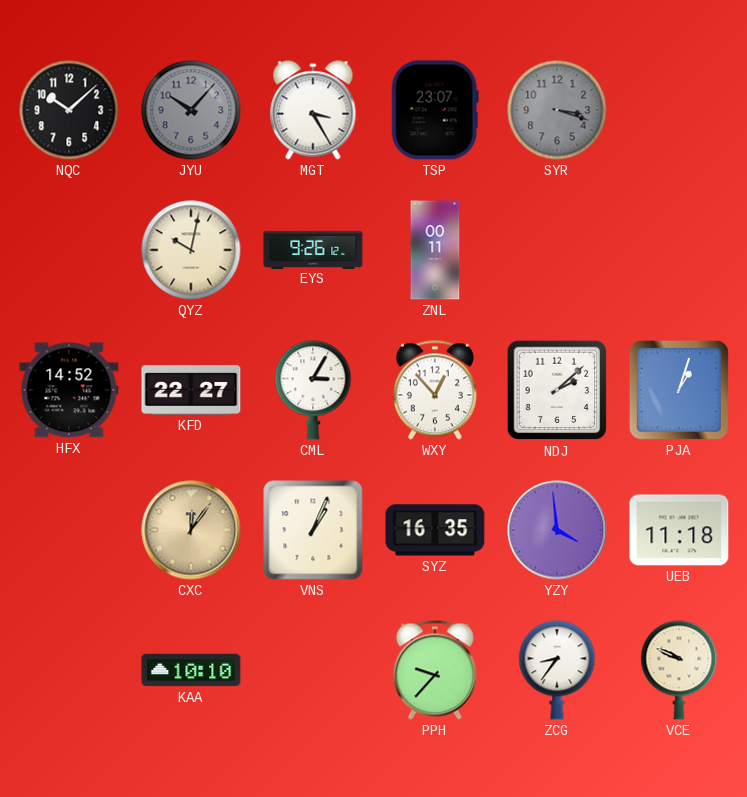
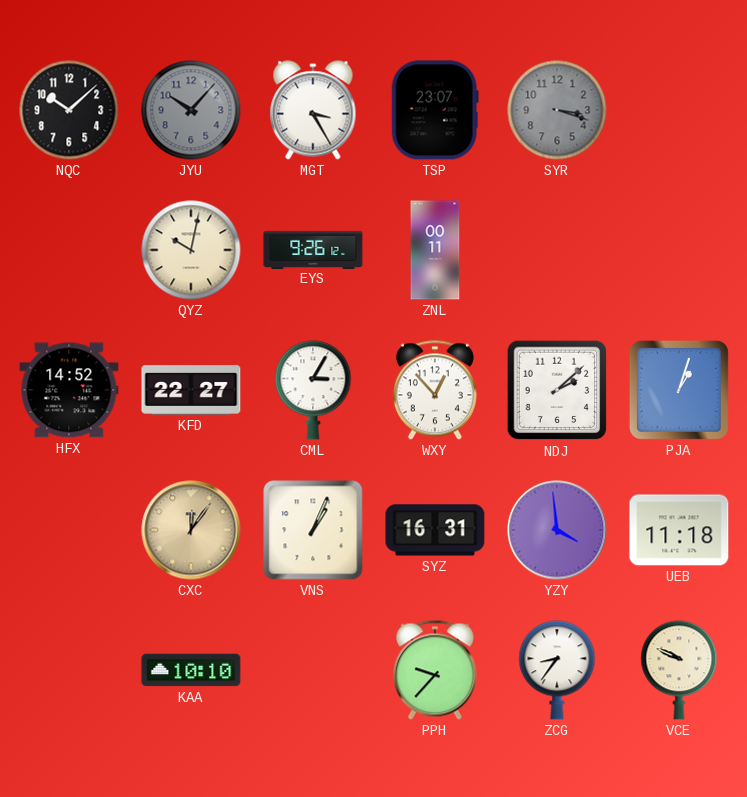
SYZ: 16:35 -> 16:31
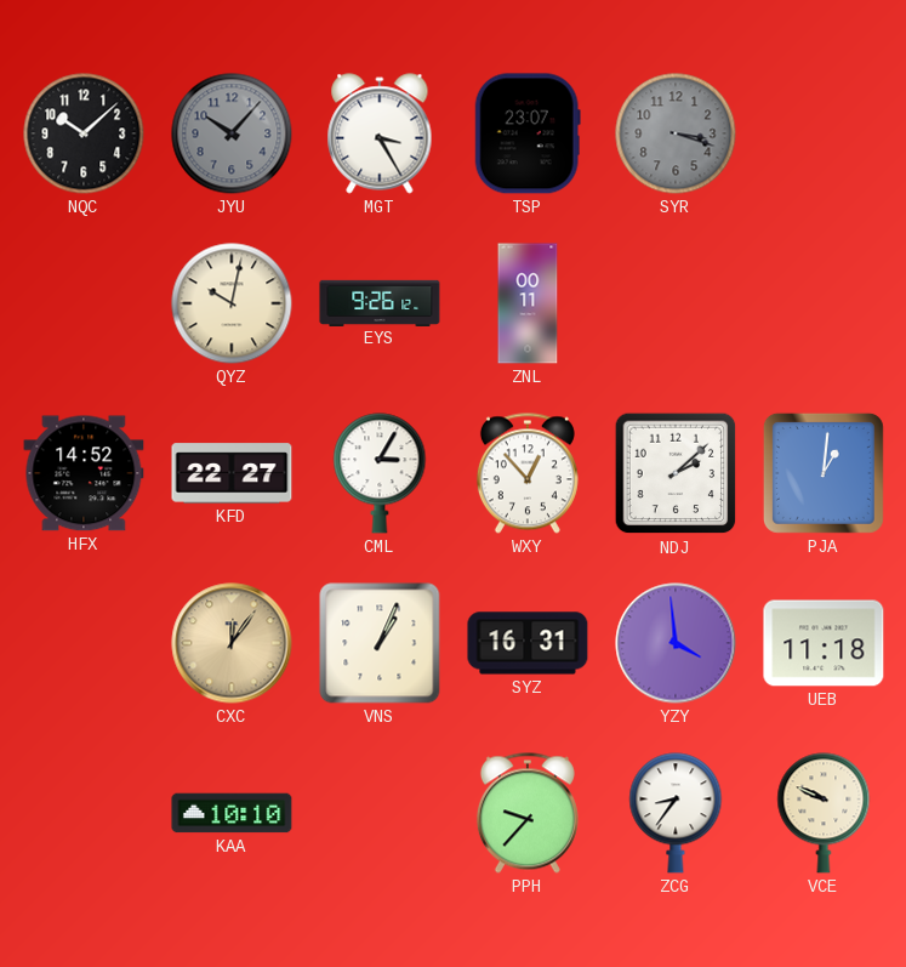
PJA: 1:03 -> 1:01
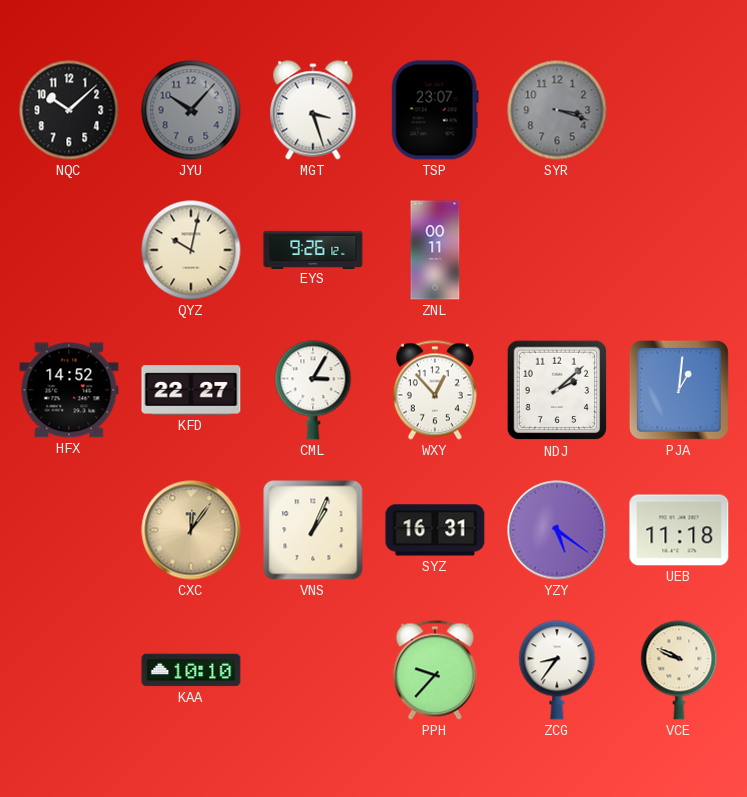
MGT: 3:25 -> 3:27
YZY: 3:59 -> 5:21
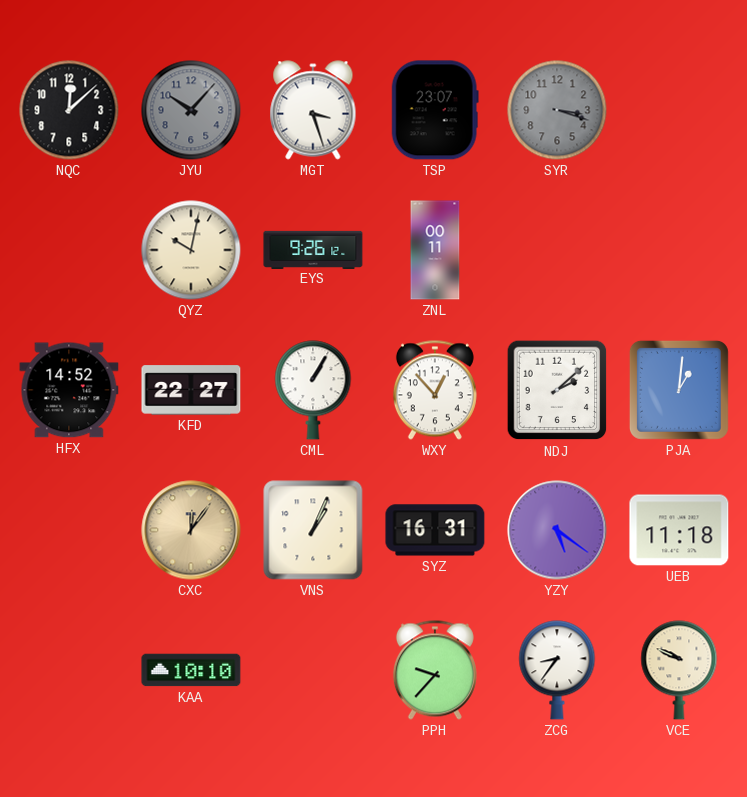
NQC: 10:08 -> 12:08
CML: 3:05 -> 1:05
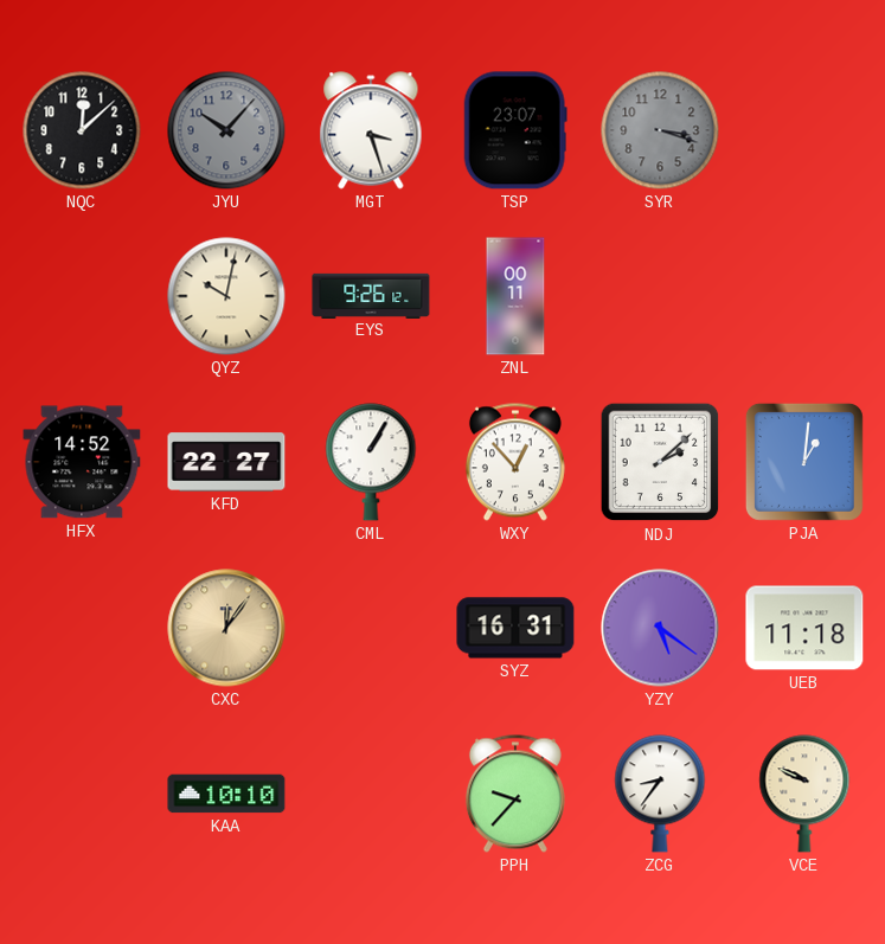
VNS: 1:04 -> none
